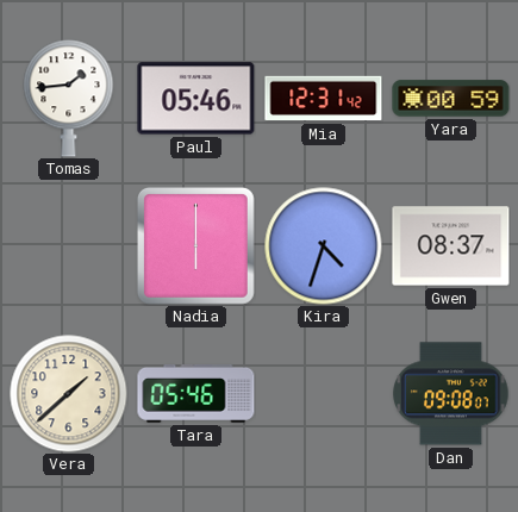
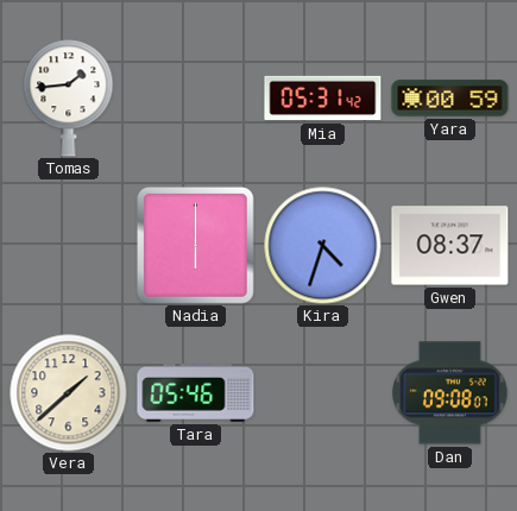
Paul: 05:46 -> none
Mia: 12:31 -> 05:31
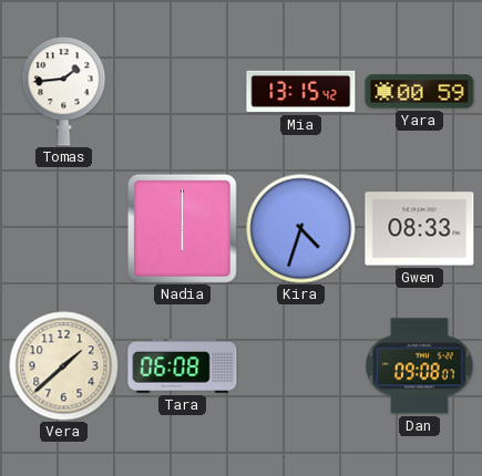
Mia: 05:31 -> 13:15
Gwen: 08:37 -> 08:33
Tara: 05:46 -> 06:08
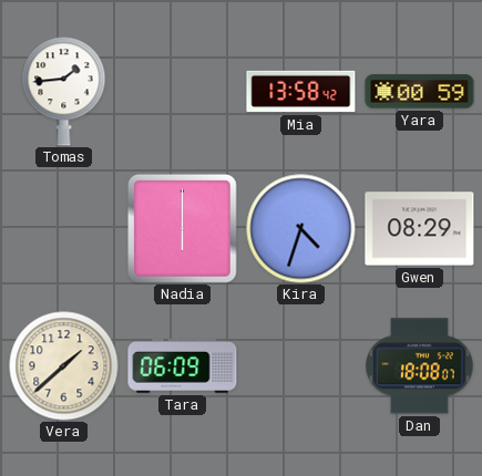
Mia: 13:15 -> 13:58
Gwen: 08:33 -> 08:29
Tara: 06:08 -> 06:09
Dan: 09:08 -> 18:08
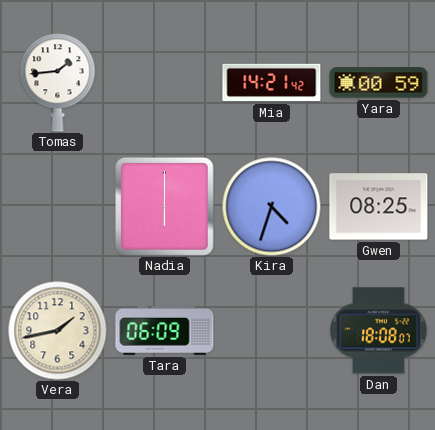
Mia: 13:58 -> 14:21
Gwen: 08:29 -> 08:25
Vera: 1:38 -> 1:43
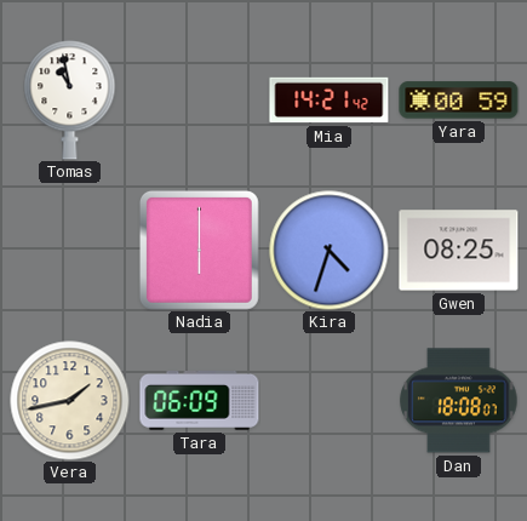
Tomas: 1:44 -> 10:58
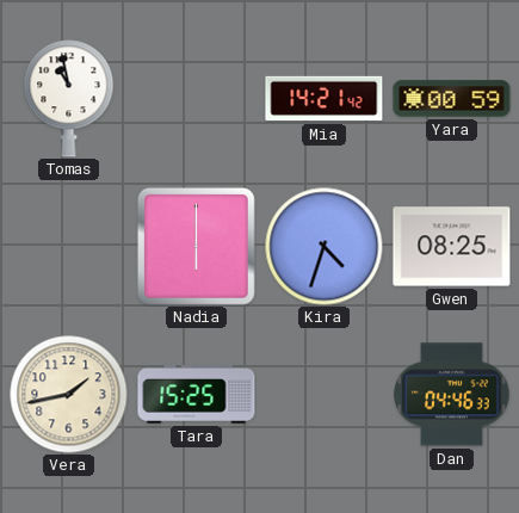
Tara: 06:09 -> 15:25
Dan: 18:08 -> 04:46
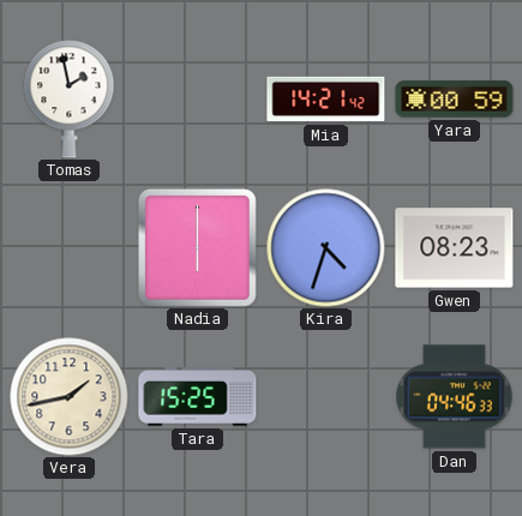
Tomas: 10:58 -> 1:58
Gwen: 08:25 -> 08:23
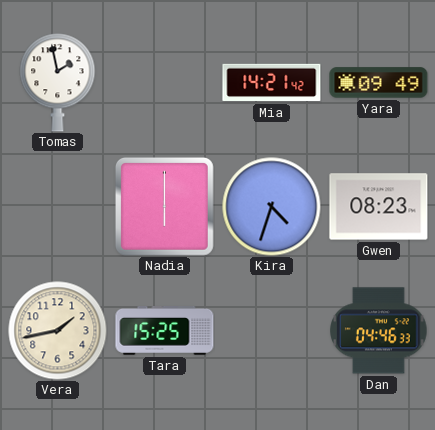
Yara: 00:59 -> 09:49
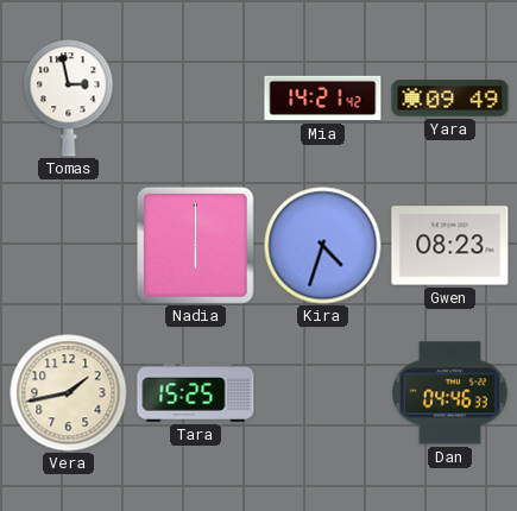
Tomas: 1:58 -> 2:58
